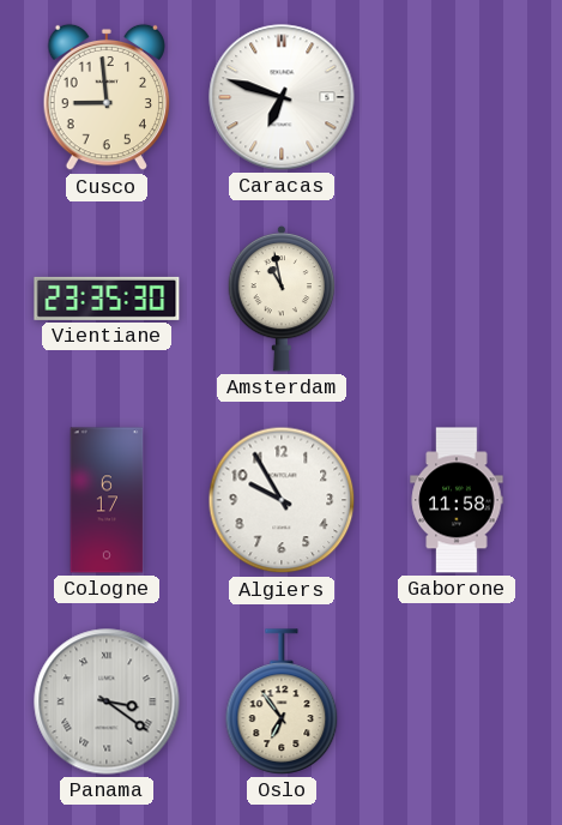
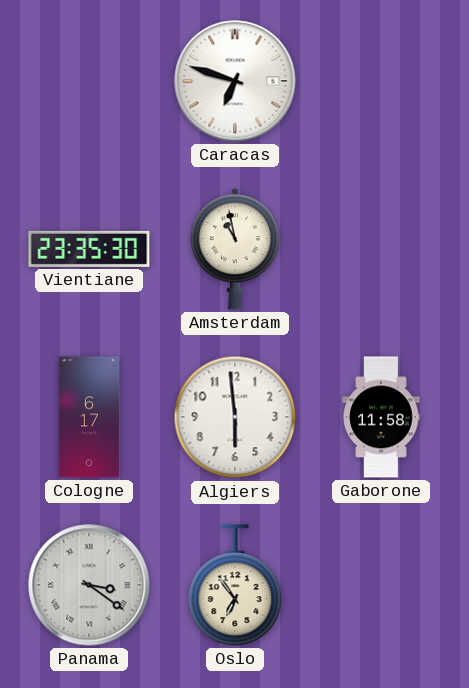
Cusco: 8:59 -> none
Algiers: 9:55 -> 5:59
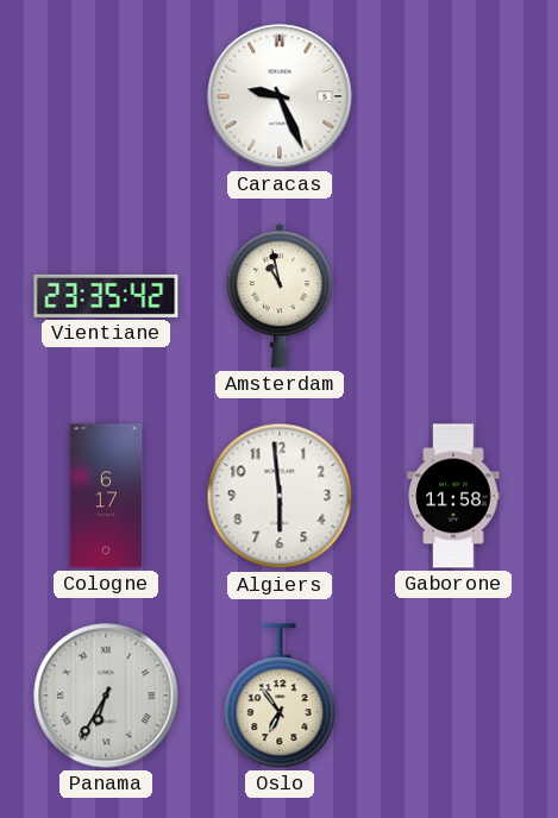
Caracas: 6:48 -> 9:26
Vientiane: 23:35:30 -> 23:35:42
Panama: 3:21 -> 6:35
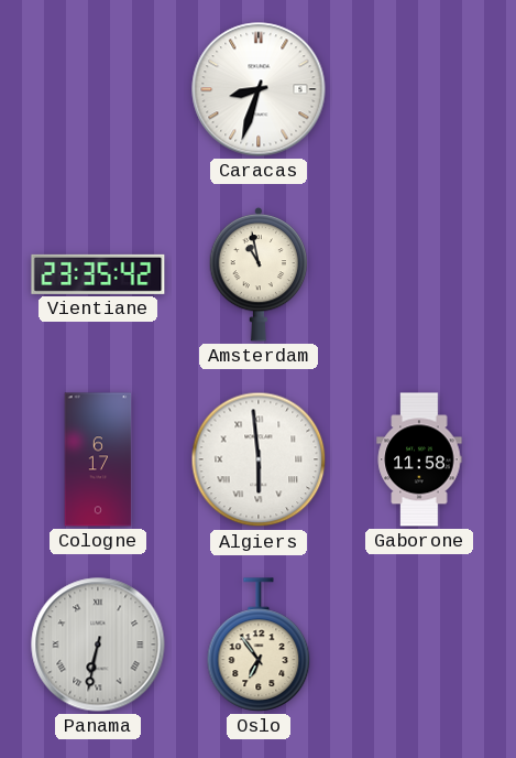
Caracas: 9:26 -> 8:33
Algiers numerals: Arabic -> Roman
Panama: 6:35 -> 6:32
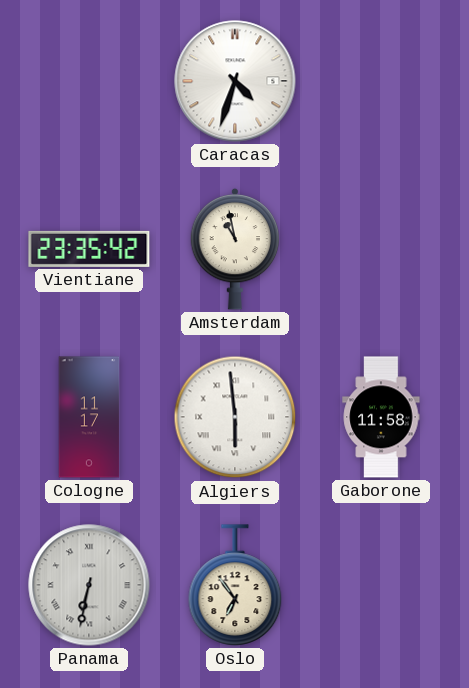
Caracas: 8:33 -> 4:33
Cologne: 6:17 -> 11:17
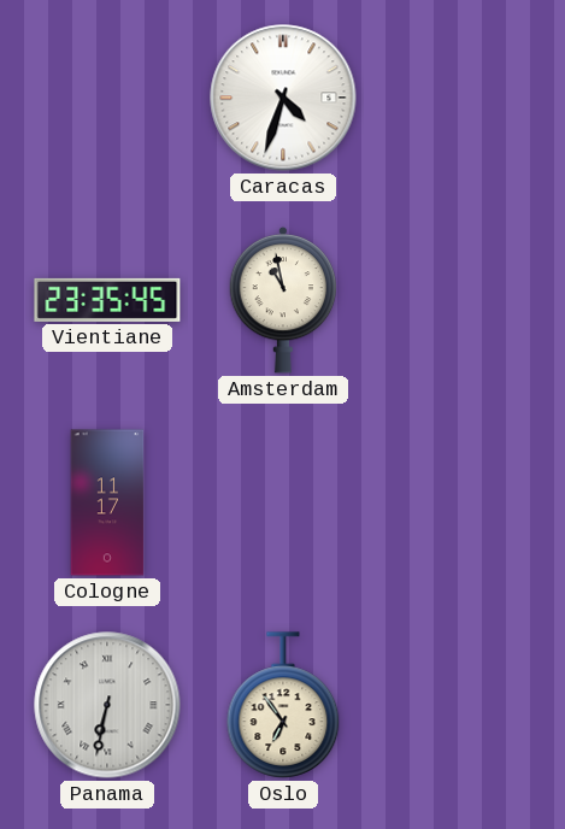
Vientiane: 23:35:42 -> 23:35:45
Algiers: 5:59 -> none
Gaborone: 11:58 -> none
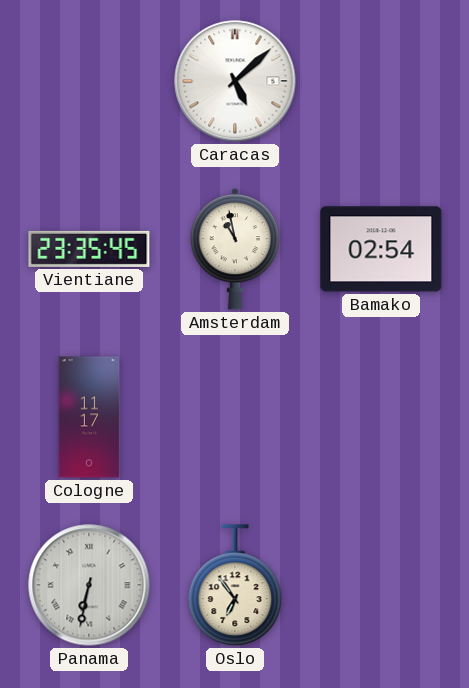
Caracas: 4:33 -> 5:08
Bamako: none -> 02:54
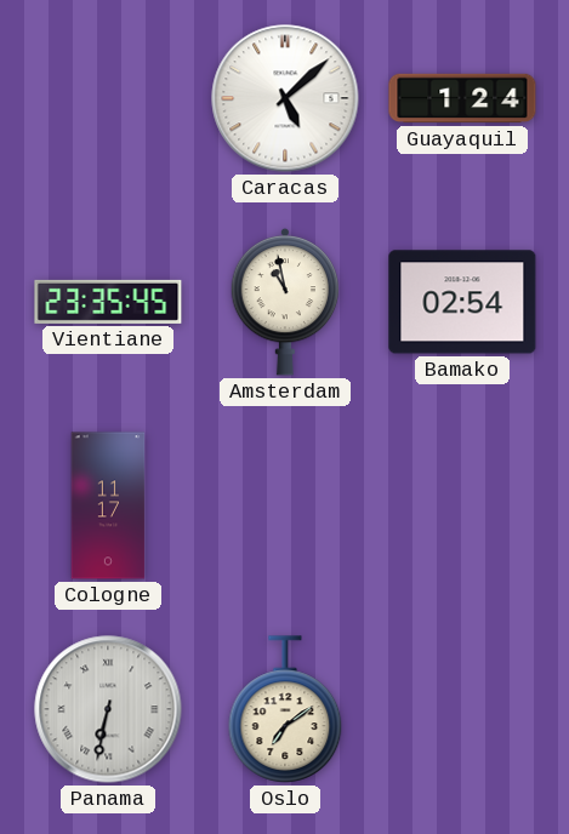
Guayaquil: none -> 1:24
Oslo: 6:54 -> 7:09
